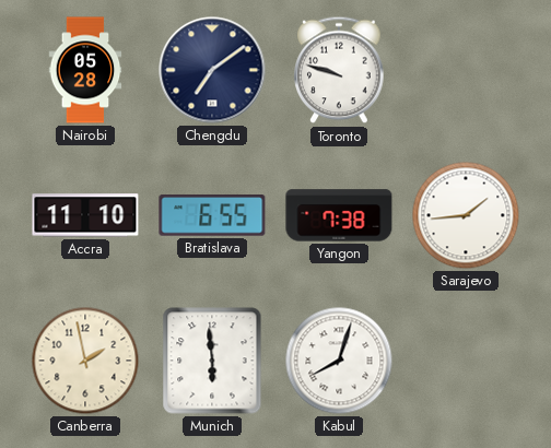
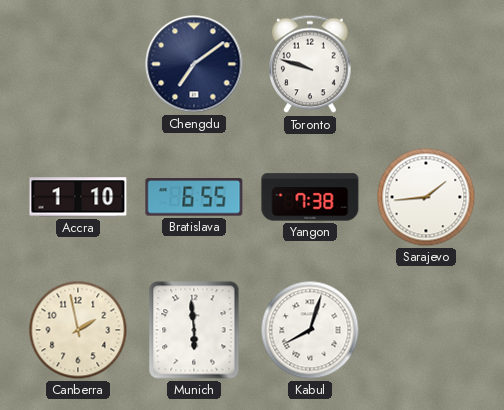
Nairobi: 05:28 -> none
Accra: 11:10 -> 1:10
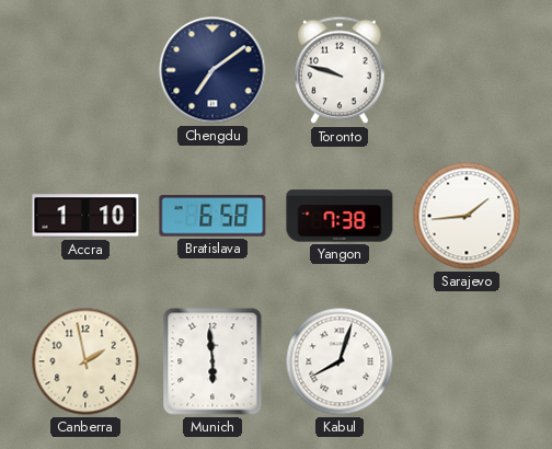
Bratislava: 6:55 -> 6:58
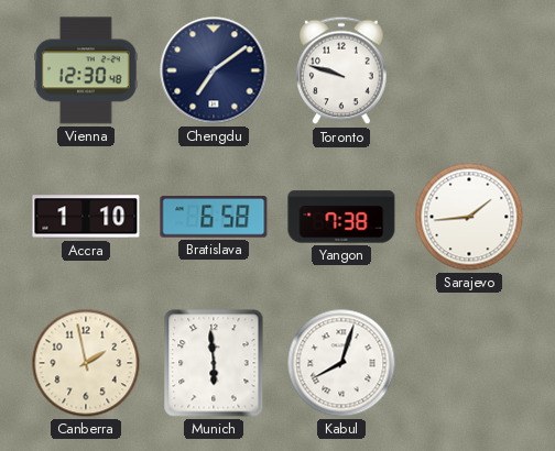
Vienna: none -> 12:30
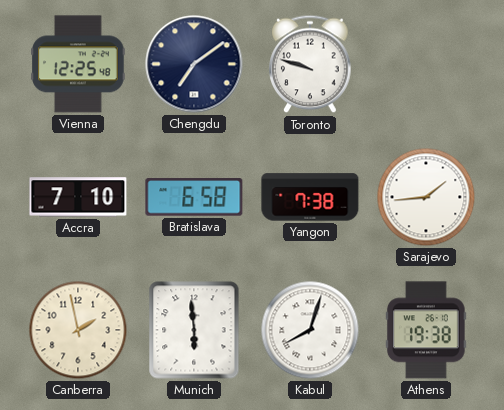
Vienna: 12:30 -> 12:25
Accra: 1:10 -> 7:10
Athens: none -> 19:38
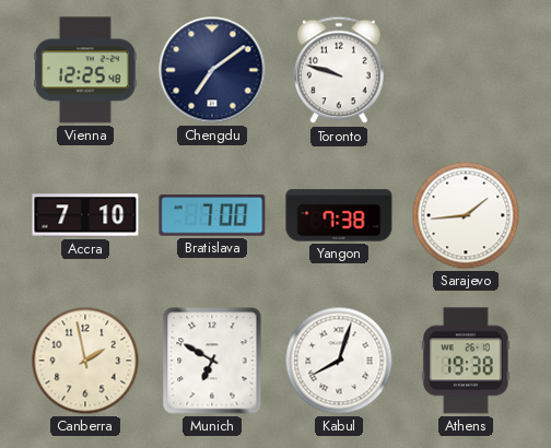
Bratislava: 6:58 -> 7:00
Munich: 5:59 -> 6:50
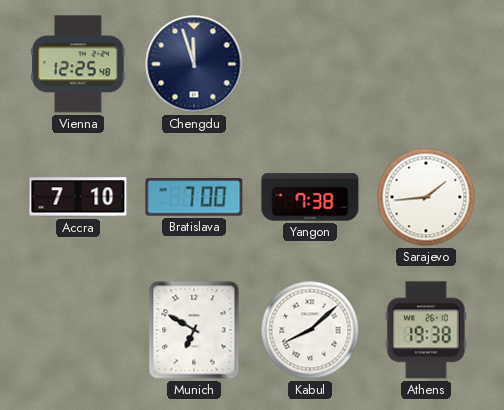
Chengdu: 7:09 -> 11:57
Toronto: 9:48 -> none
Canberra: 1:58 -> none
Kabul: 8:03 -> 8:08
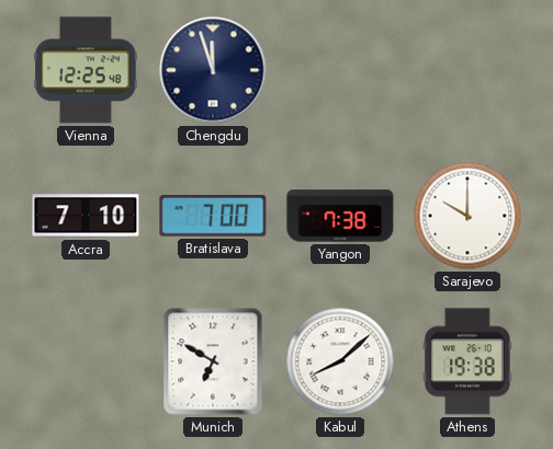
Sarajevo: 1:44 -> 10:00
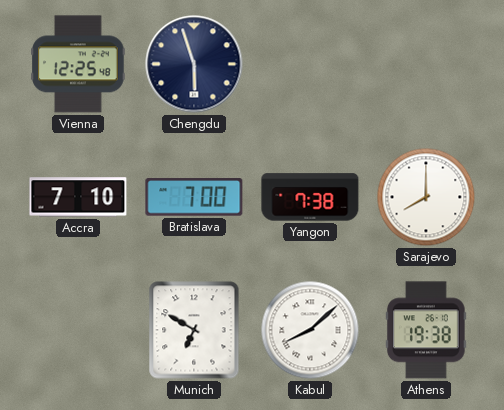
Chengdu: 11:57 -> 5:57
Sarajevo: 10:00 -> 8:00
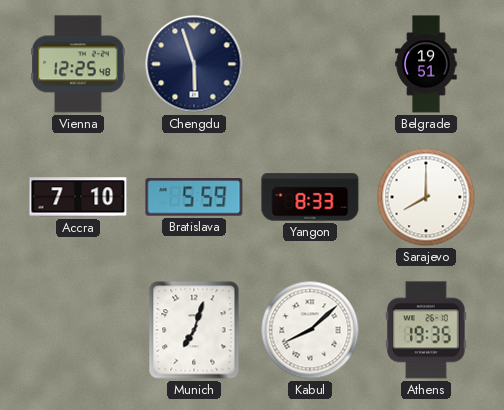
Belgrade: none -> 19:51
Bratislava: 7:00 -> 5:59
Yangon: 7:38 -> 8:33
Munich: 6:50 -> 7:03
Athens: 19:38 -> 19:35
